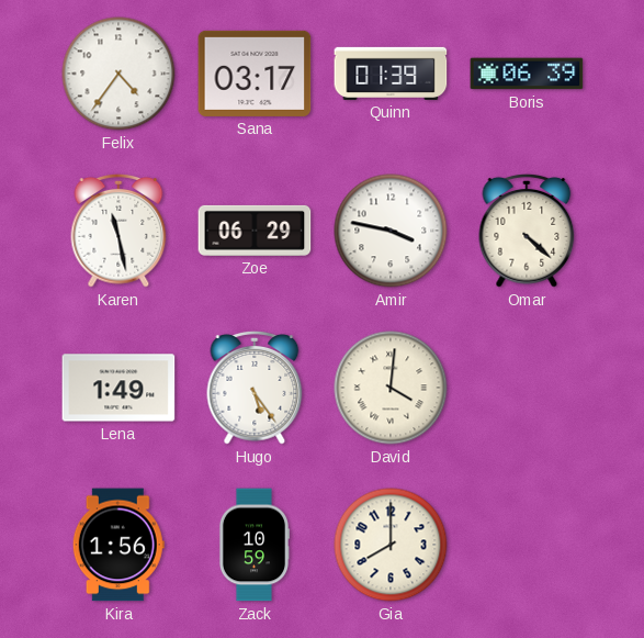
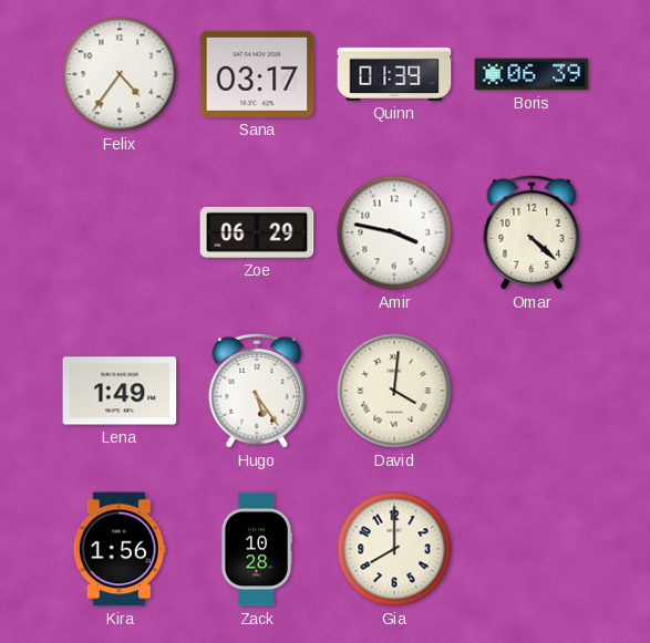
Karen: 11:28 -> none
Zack: 10:59 -> 10:28
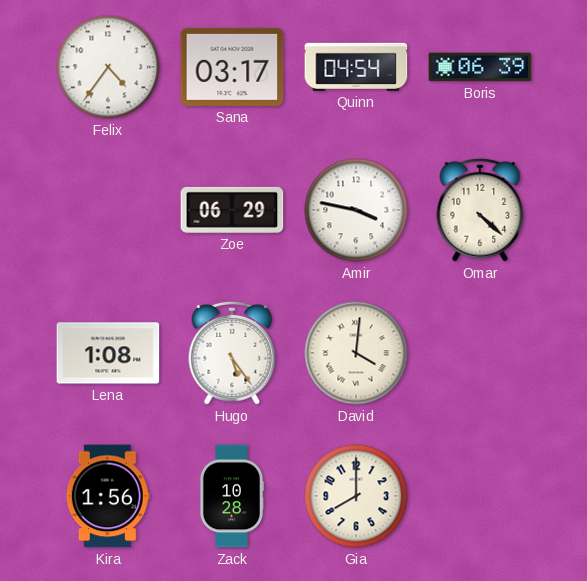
Quinn: 01:39 -> 04:54
Lena: 1:49 -> 1:08
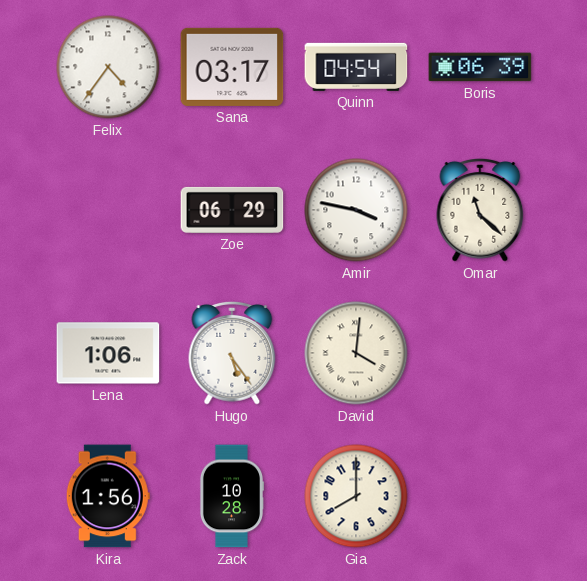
Omar: 4:22 -> 11:22
Lena: 1:08 -> 1:06
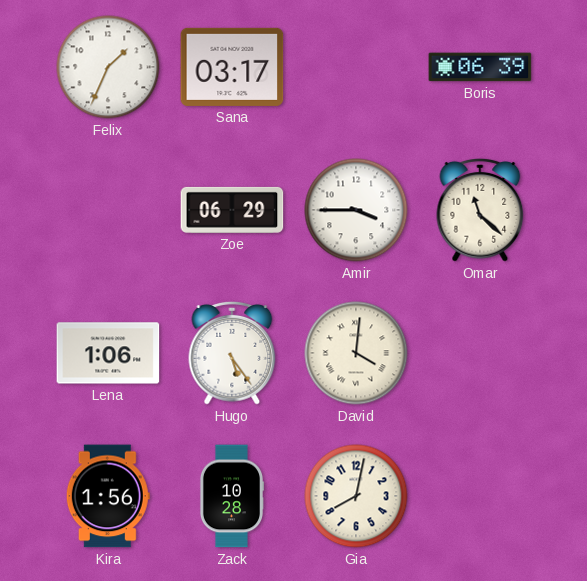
Felix: 4:36 -> 1:34
Quinn: 04:54 -> none
Amir: 3:47 -> 3:45
Gia: 8:00 -> 8:02
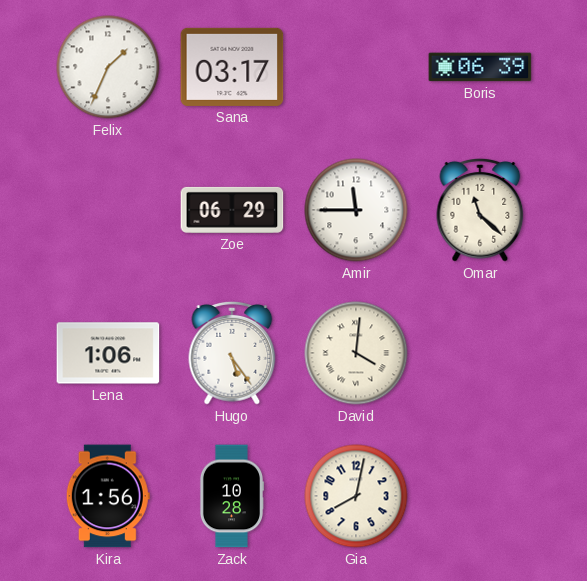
Amir: 3:45 -> 11:45
